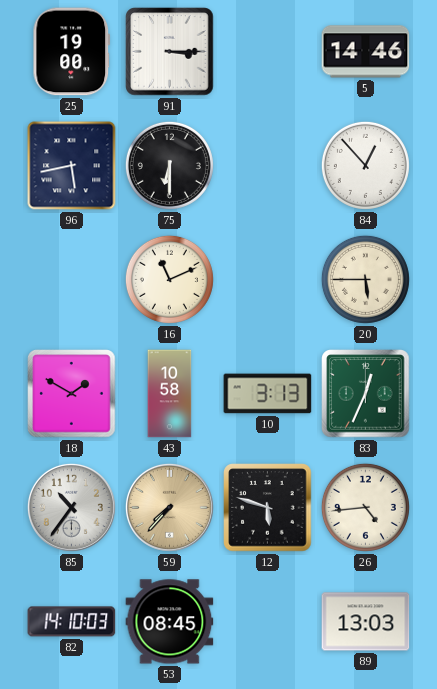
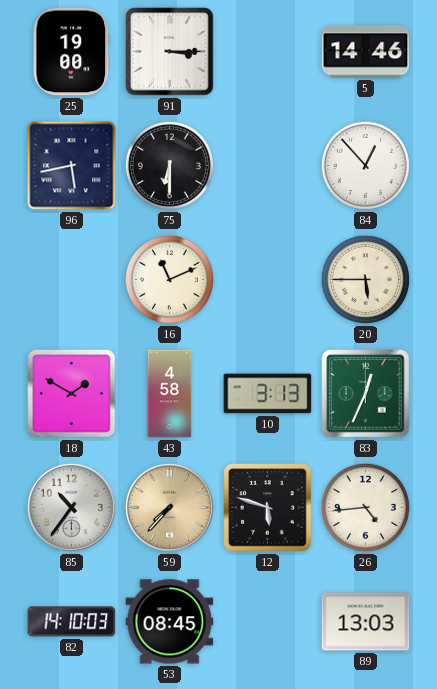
43: 10:58 -> 4:58
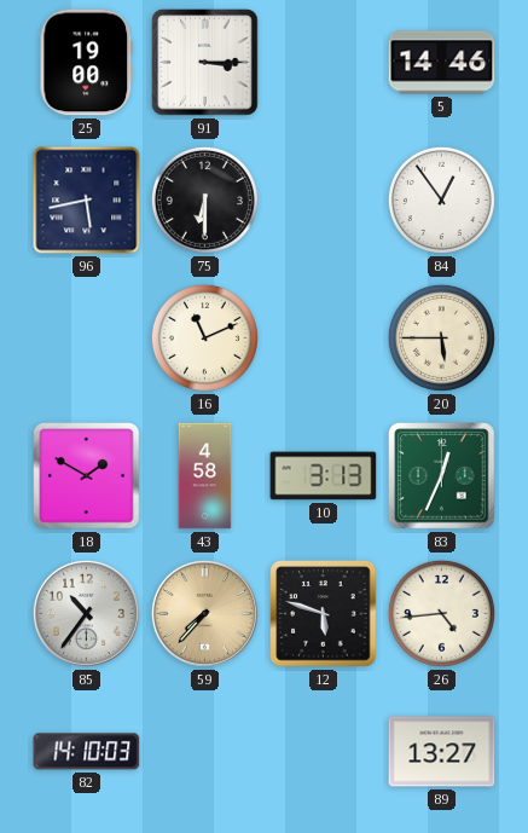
84: 12:53 -> 12:54
53: 08:45 -> none
89: 13:03 -> 13:27
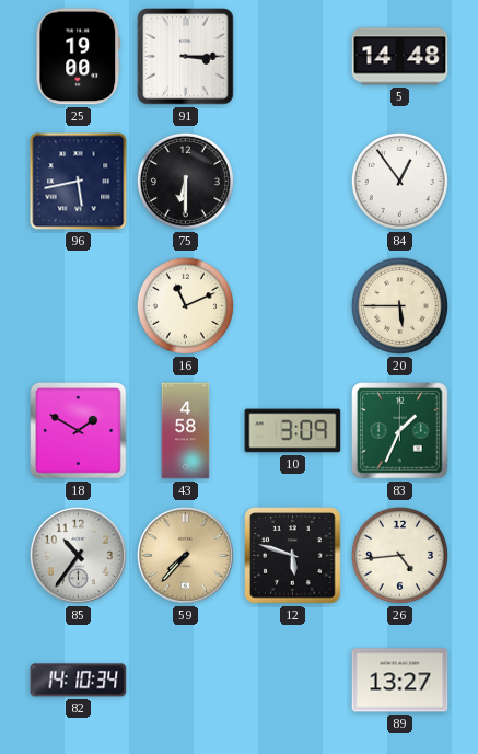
5: 14:46 -> 14:48
10: 3:13 -> 3:09
83: 12:34 -> 1:34
82: 14:10:03 -> 14:10:34
